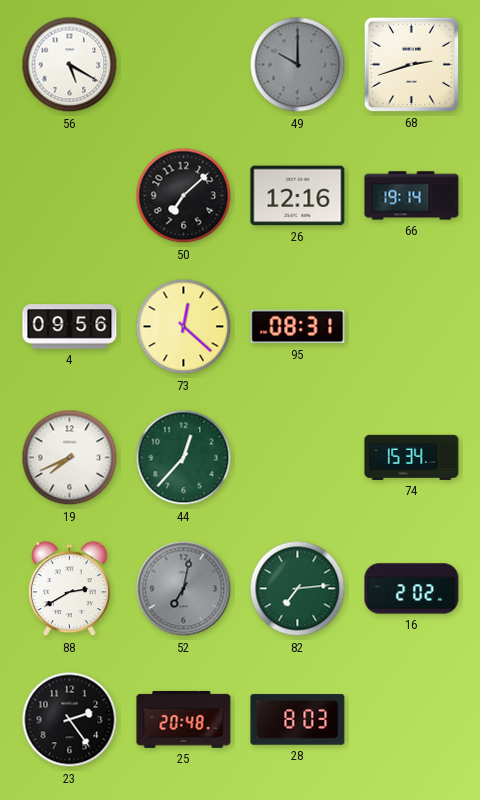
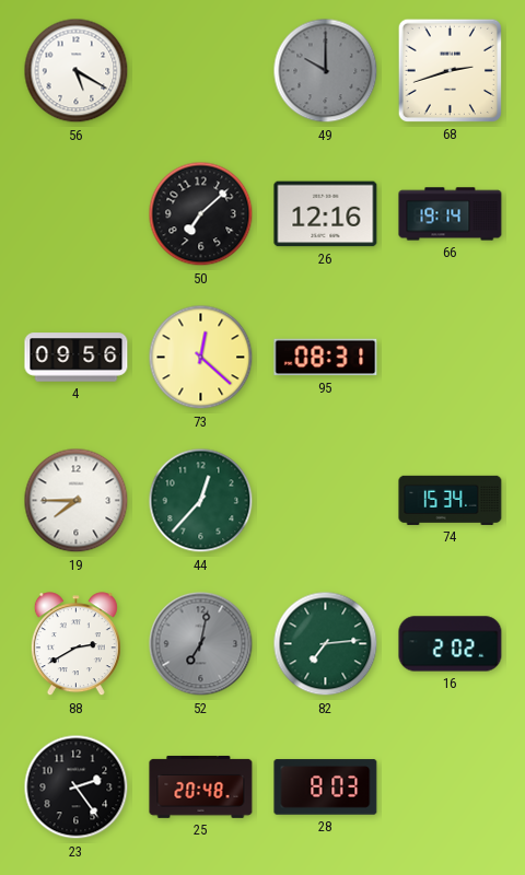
19: 7:41 -> 7:45
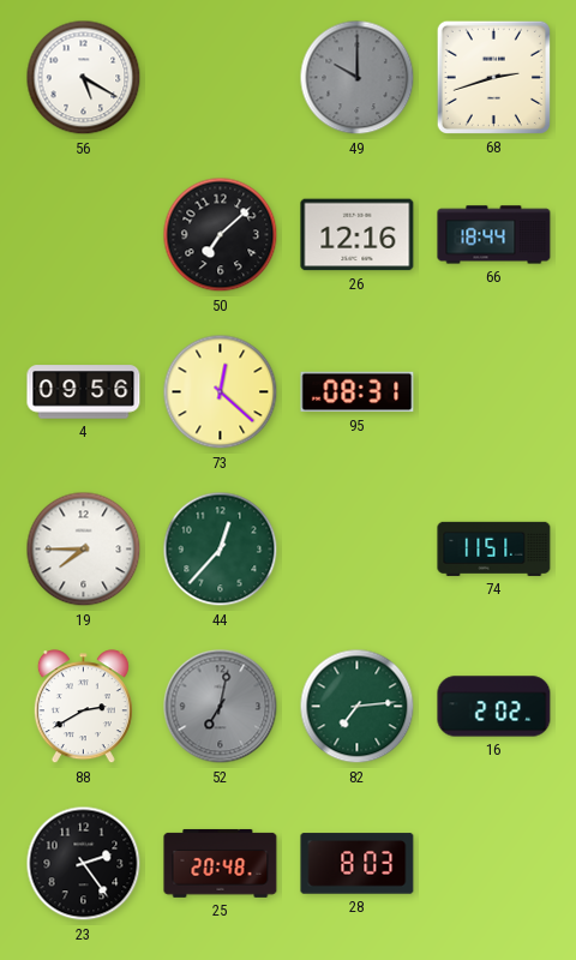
66: 19:14 -> 18:44
74: 15:34 -> 11:51
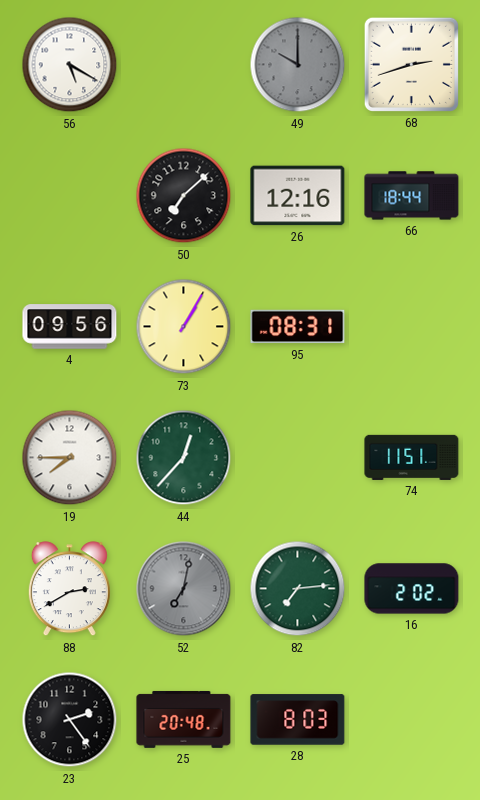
73: 12:22 -> 1:05
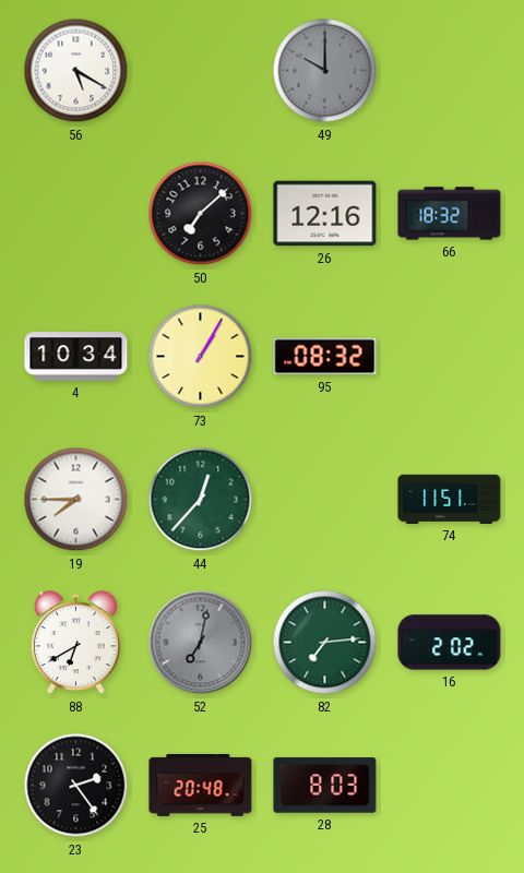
68: 2:42 -> none
66: 18:44 -> 18:32
4: 09:56 -> 10:34
95: 08:31 -> 08:32
88: 2:40 -> 6:40
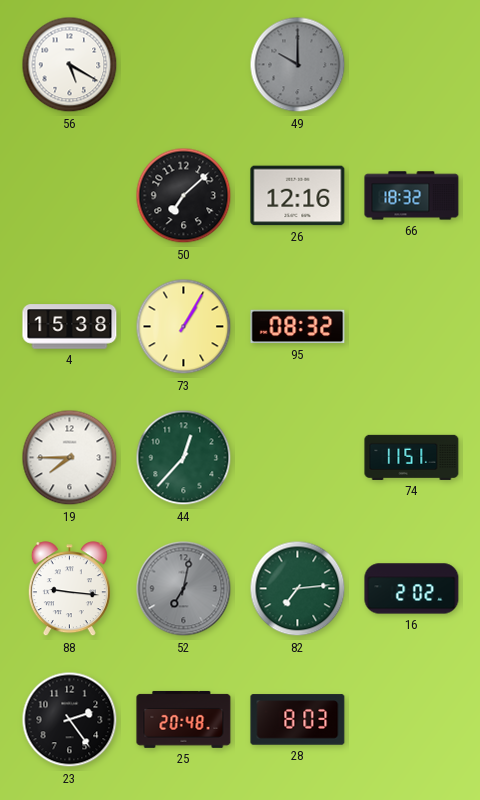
4: 10:34 -> 15:38
88: 6:40 -> 9:16
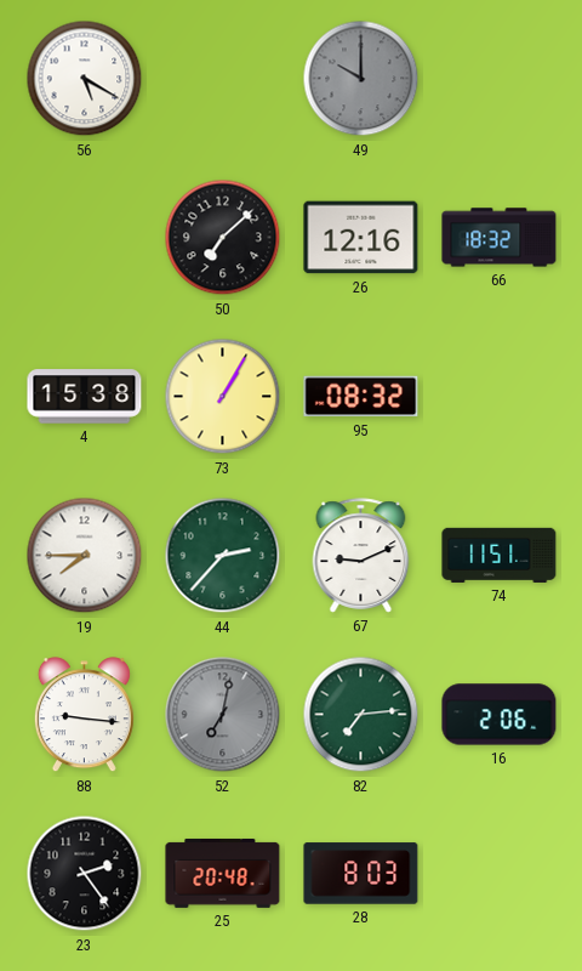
44: 12:37 -> 2:37
67: none -> 9:11
16: 2:02 -> 2:06
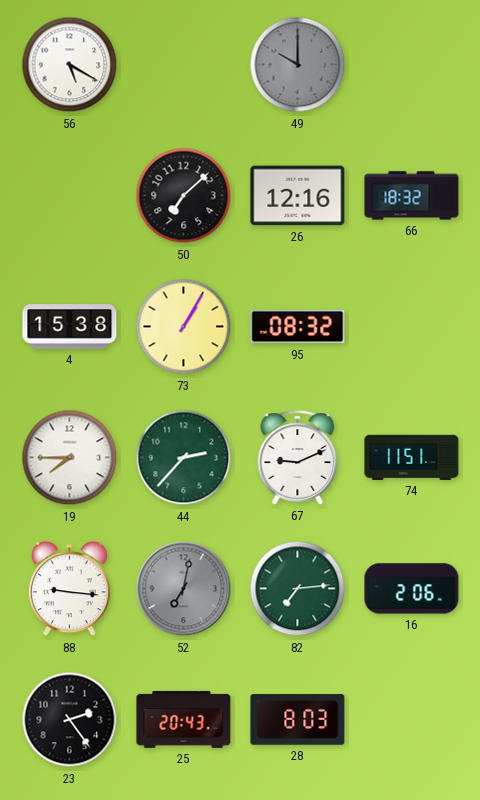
25: 20:48 -> 20:43
